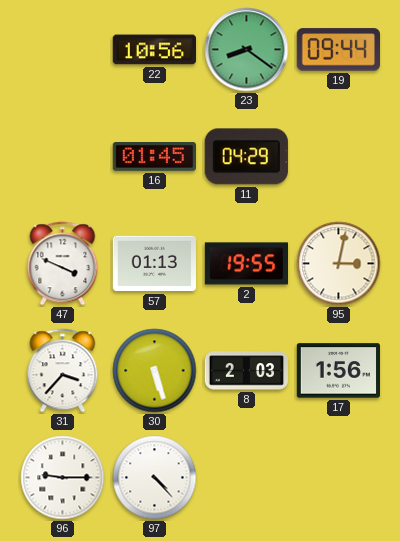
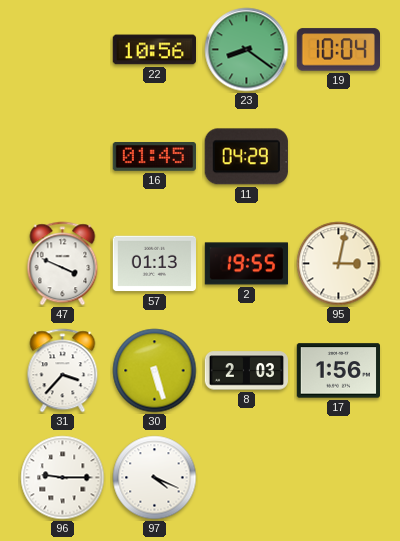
19: 09:44 -> 10:04
97: 4:23 -> 4:19
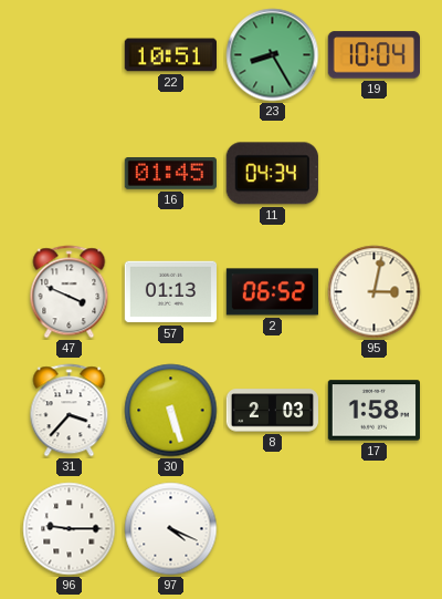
22: 10:56 -> 10:51
23: 8:21 -> 8:25
11: 04:29 -> 04:34
2: 19:55 -> 06:52
17: 1:56 -> 1:58
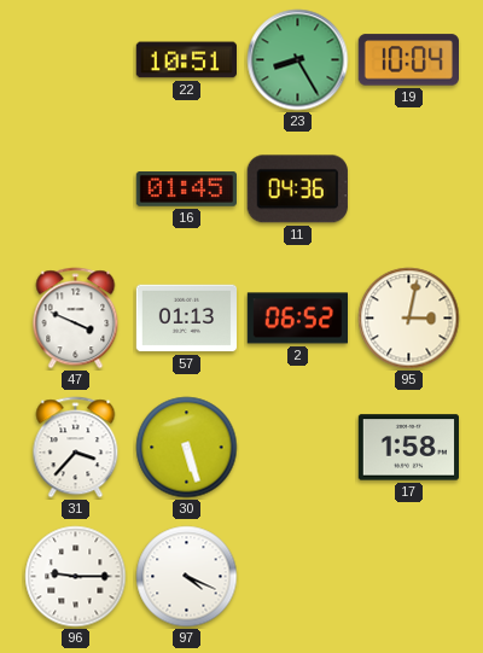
11: 04:34 -> 04:36
8: 2:03 -> none
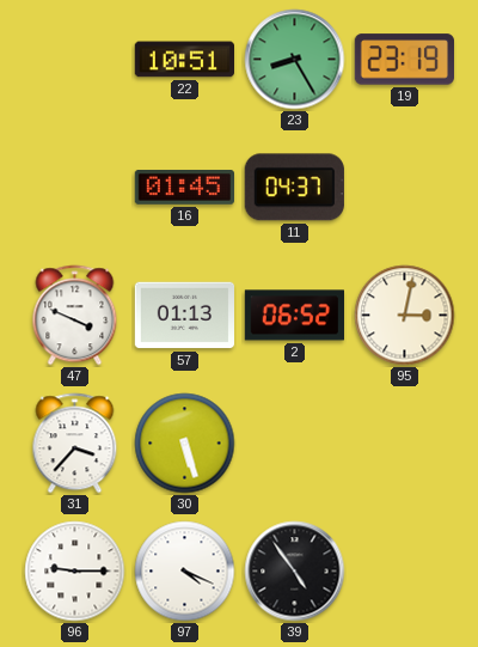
19: 10:04 -> 23:19
11: 04:36 -> 04:37
17: 1:58 -> none
39: none -> 4:54
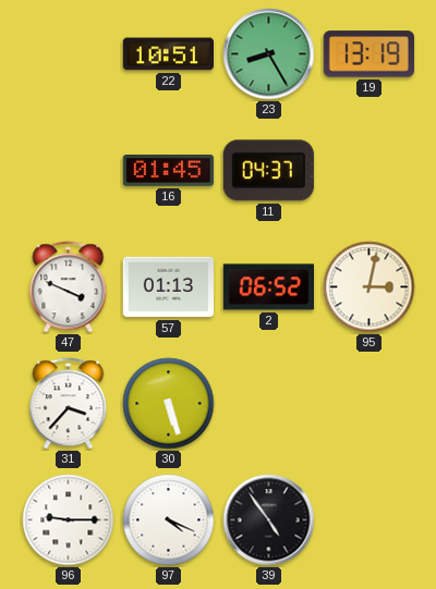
19: 23:19 -> 13:19
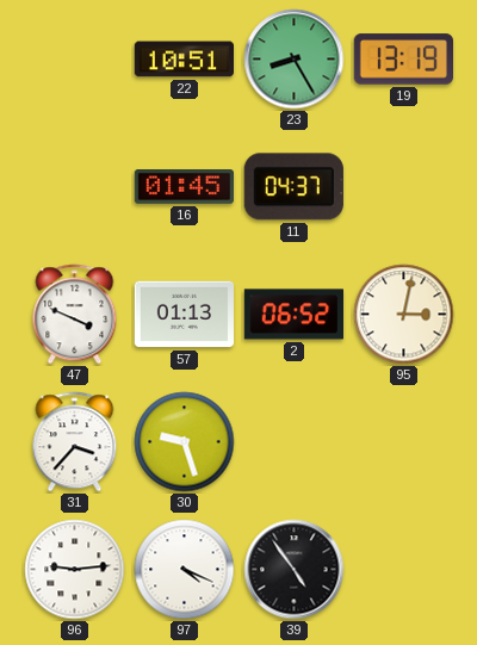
30: 5:27 -> 9:27
96: 9:15 -> 9:14
